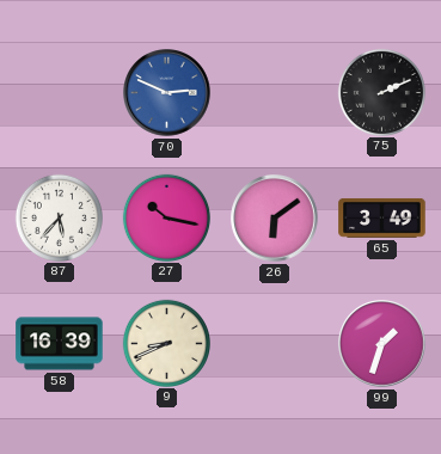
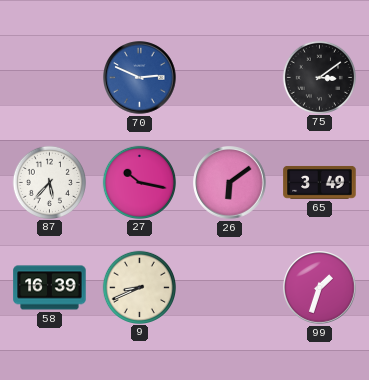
75: 2:11 -> 3:09
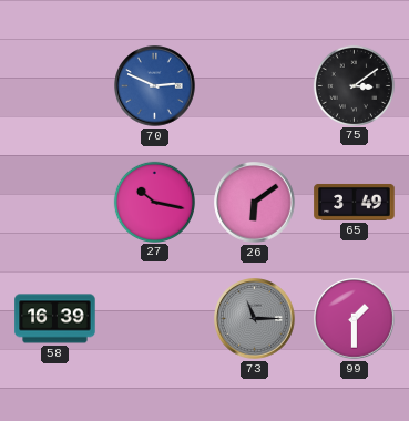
87: 5:37 -> none
9: 8:41 -> none
73: none -> 11:15
99: 1:33 -> 1:30
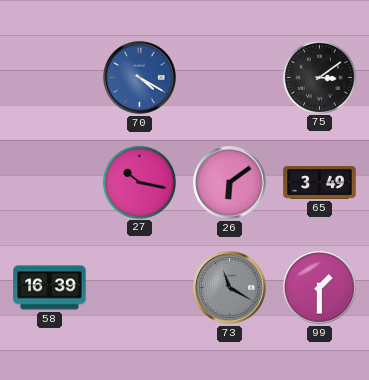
70: 2:49 -> 4:20
73: 11:15 -> 11:20
